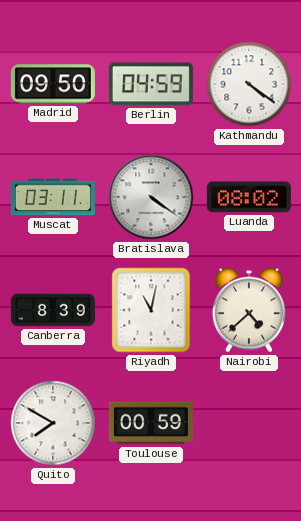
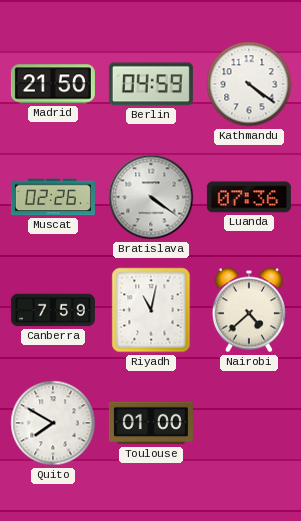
Madrid: 09:50 -> 21:50
Muscat: 03:11 -> 02:26
Luanda: 08:02 -> 07:36
Canberra: 8:39 -> 7:59
Toulouse: 00:59 -> 01:00
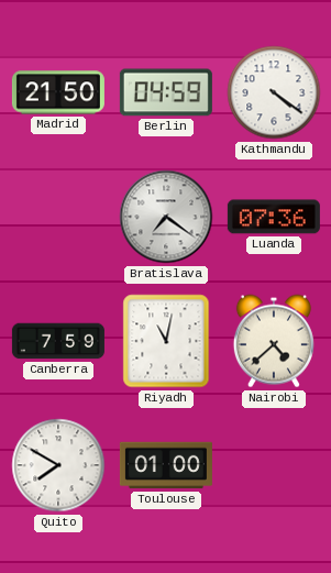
Muscat: 02:26 -> none
Bratislava: 4:21 -> 7:21
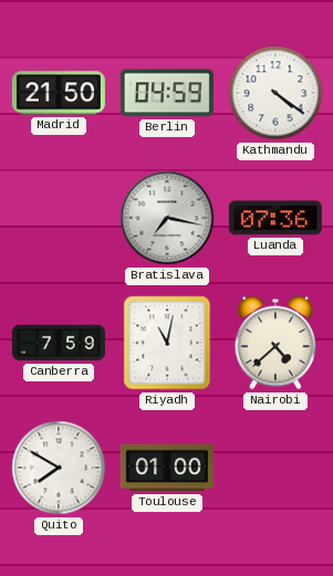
Bratislava: 7:21 -> 7:17
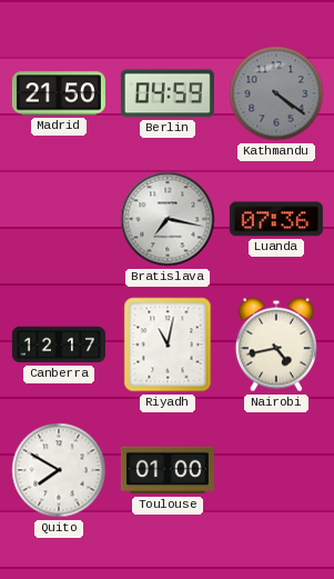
Kathmandu dial: white -> grey
Canberra: 7:59 -> 12:17
Nairobi: 4:38 -> 4:43
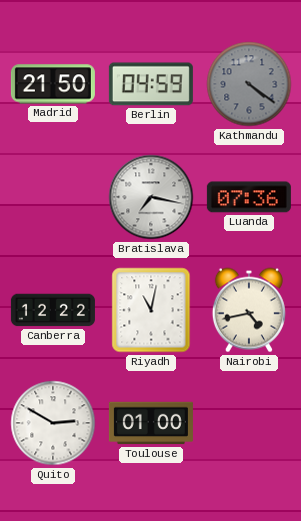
Canberra: 12:17 -> 12:22
Quito: 7:50 -> 2:50
